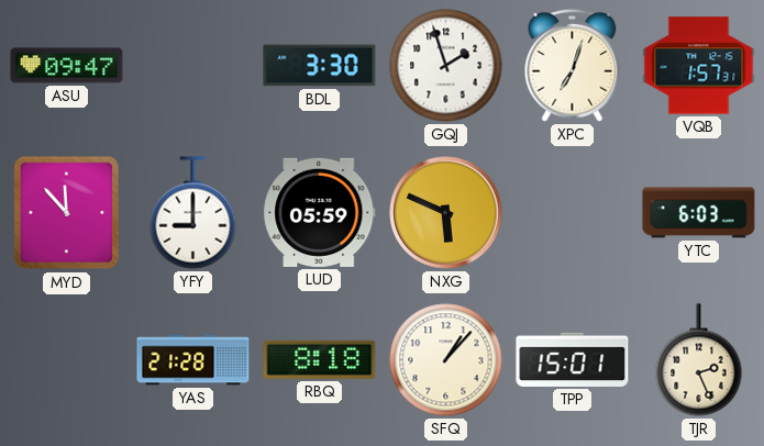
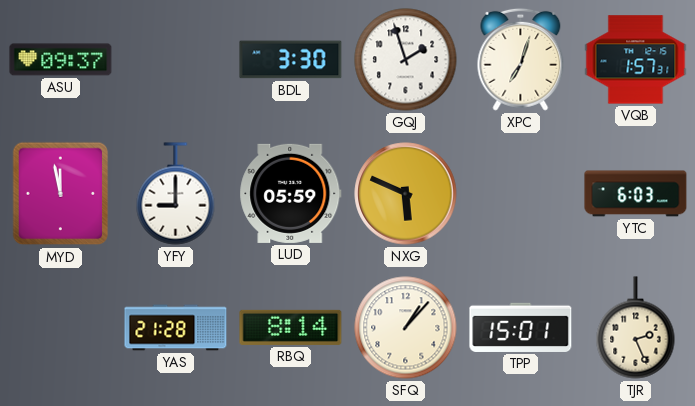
ASU: 09:47 -> 09:37
MYD: 11:53 -> 11:58
RBQ: 8:18 -> 8:14
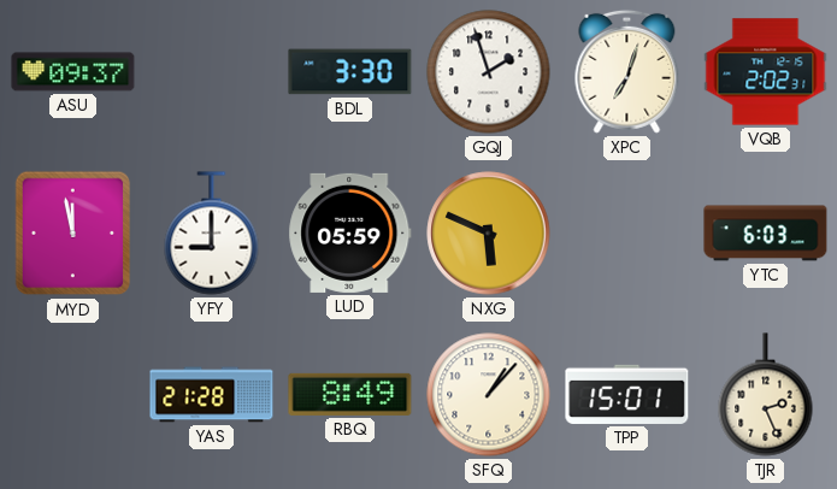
VQB: 1:57 -> 2:02
RBQ: 8:14 -> 8:49
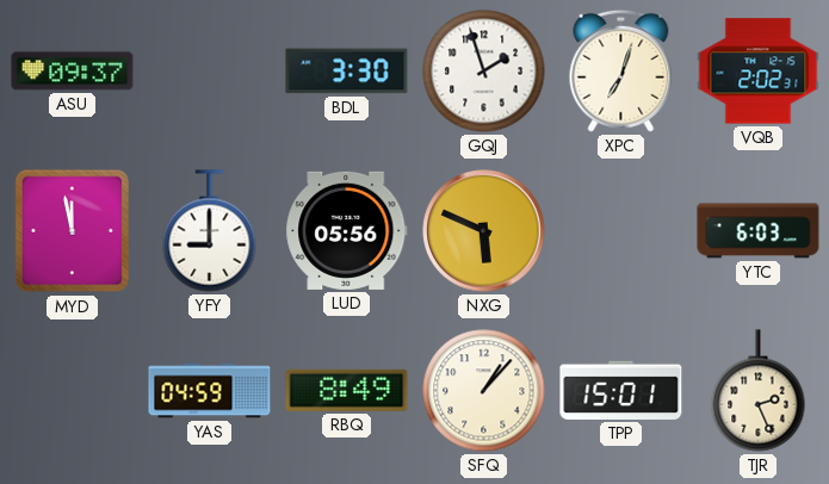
LUD: 05:59 -> 05:56
YAS: 21:28 -> 04:59
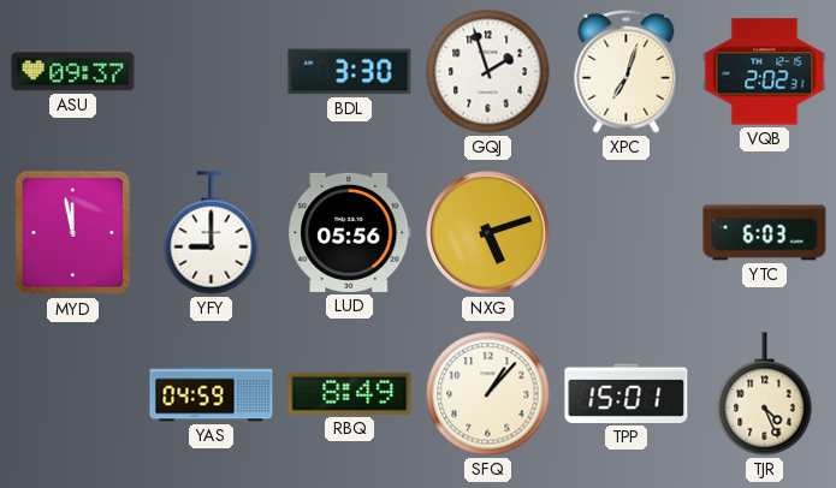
NXG: 5:49 -> 5:12
TJR: 2:26 -> 4:26
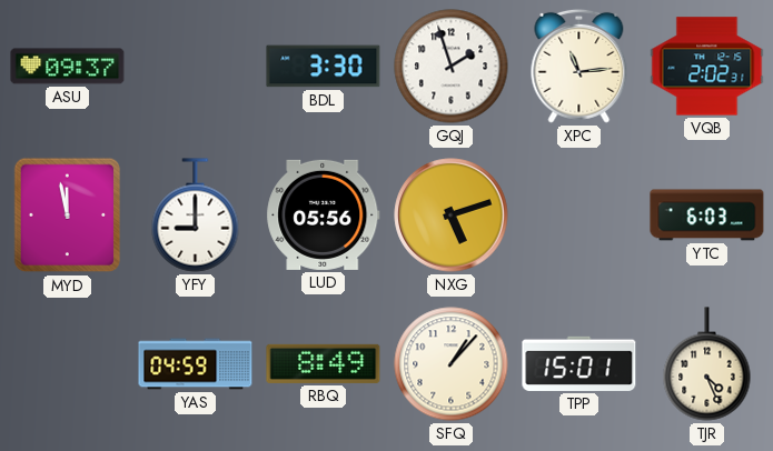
XPC: 7:03 -> 11:14
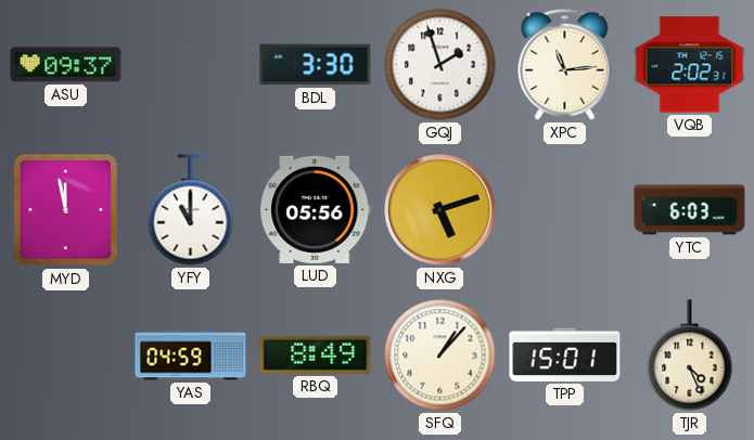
YFY: 9:00 -> 11:00
